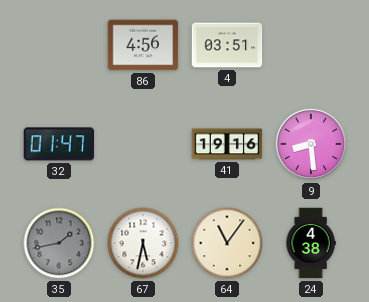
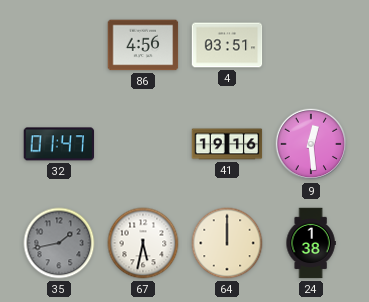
9: 8:29 -> 12:29
64: 11:06 -> 12:00
24: 4:38 -> 1:38
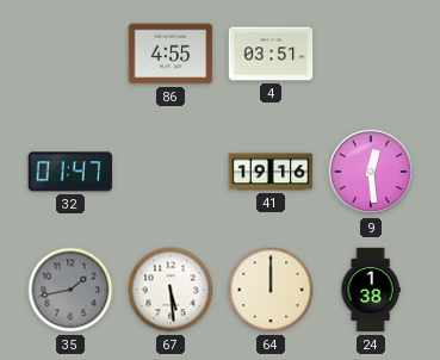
86: 4:56 -> 4:55
67: 5:32 -> 5:29
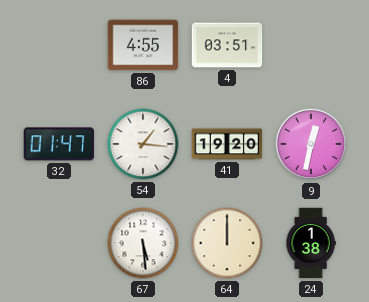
54: none -> 1:16
41: 19:16 -> 19:20
9: 12:29 -> 12:32
35: 1:43 -> none
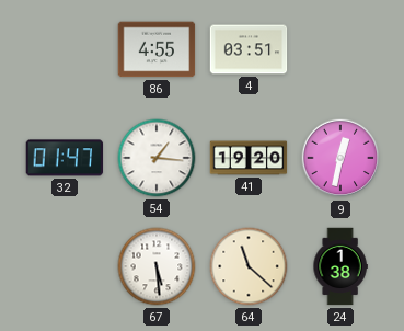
64: 12:00 -> 11:22
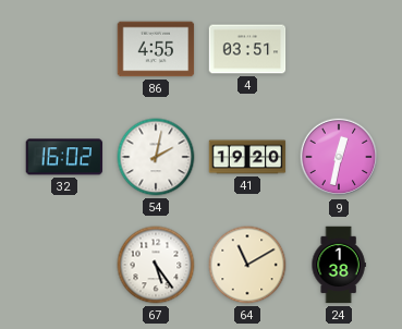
32: 01:47 -> 16:02
54: 1:16 -> 2:02
67: 5:29 -> 5:24
64: 11:22 -> 11:10
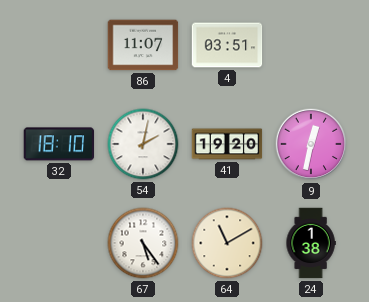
86: 4:55 -> 11:07
32: 16:02 -> 18:10
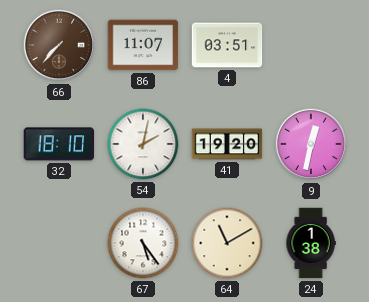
66: none -> 7:37
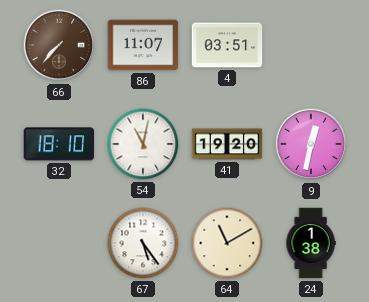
54: 2:02 -> 11:02
